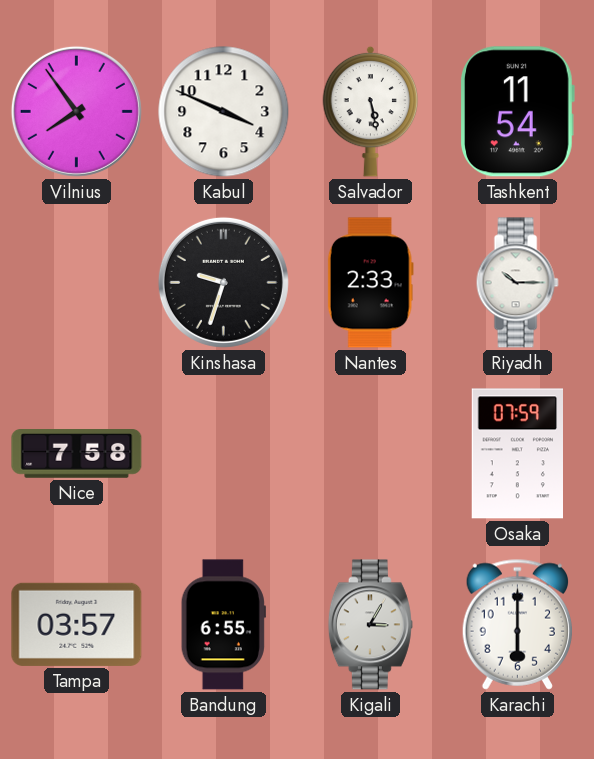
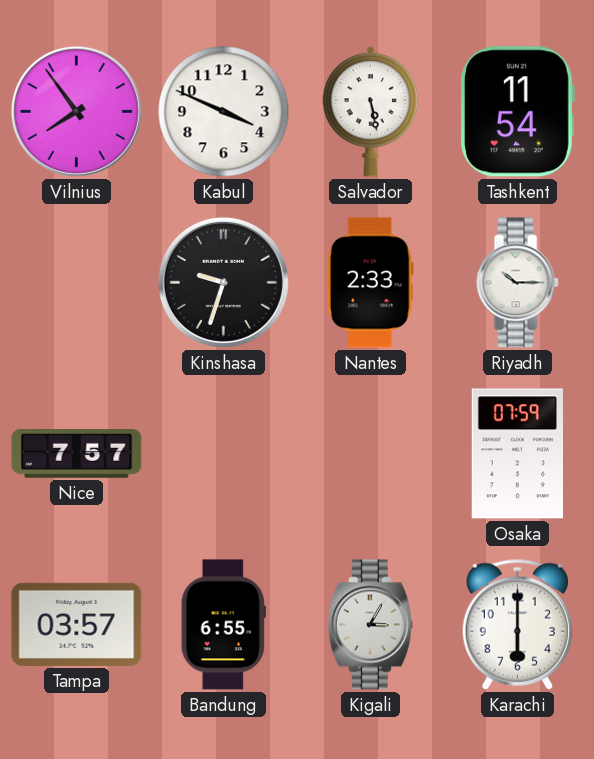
Nice: 7:58 -> 7:57
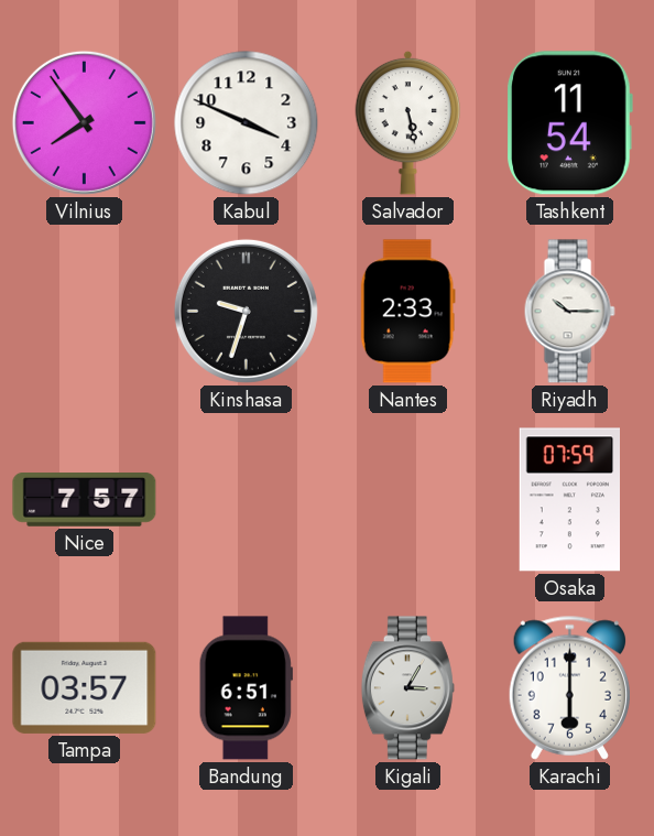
Bandung: 6:55 -> 6:51
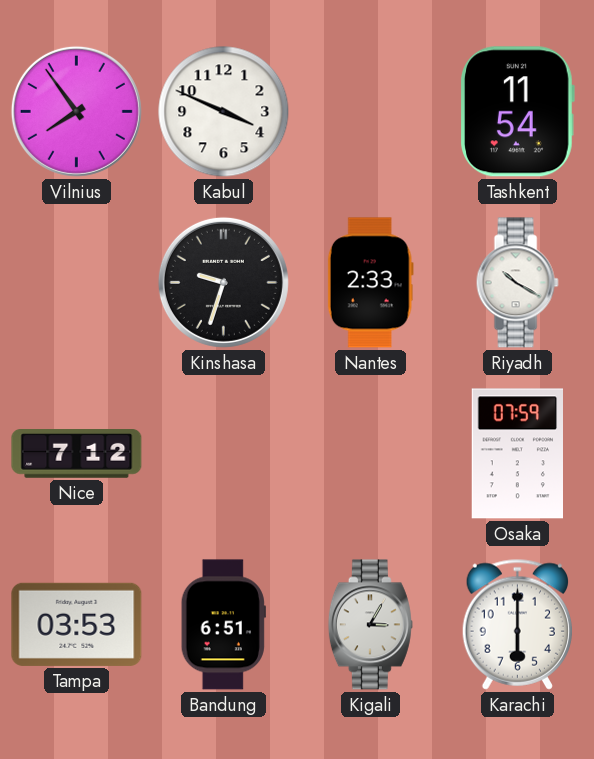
Salvador: 5:28 -> none
Riyadh: 10:15 -> 10:20
Nice: 7:57 -> 7:12
Tampa: 03:57 -> 03:53
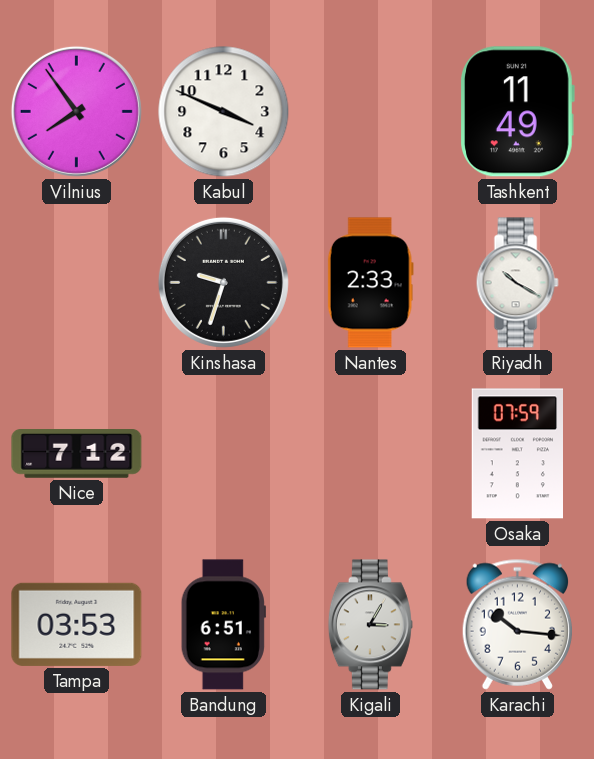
Tashkent: 11:54 -> 11:49
Karachi: 6:00 -> 10:16
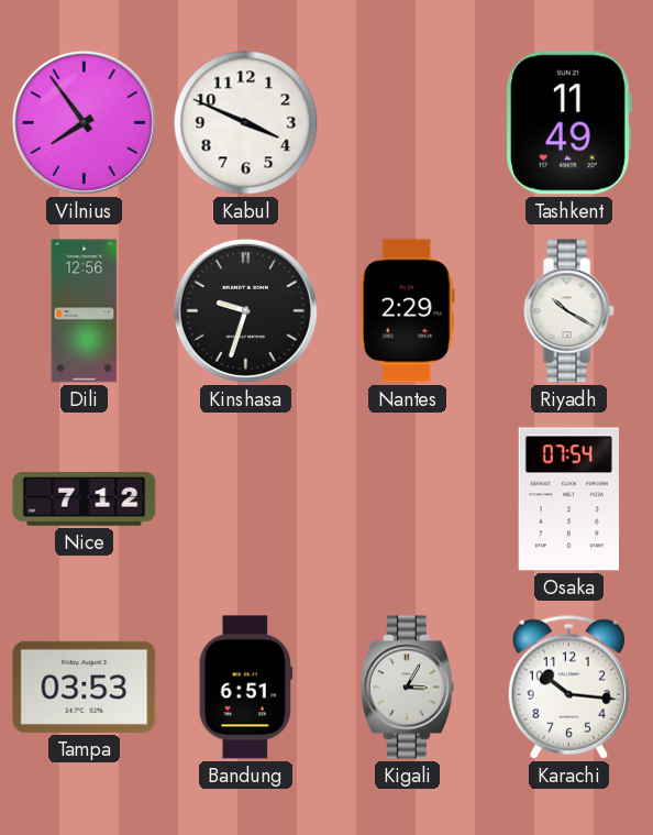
Dili: none -> 12:56
Nantes: 2:33 -> 2:29
Osaka: 07:59 -> 07:54
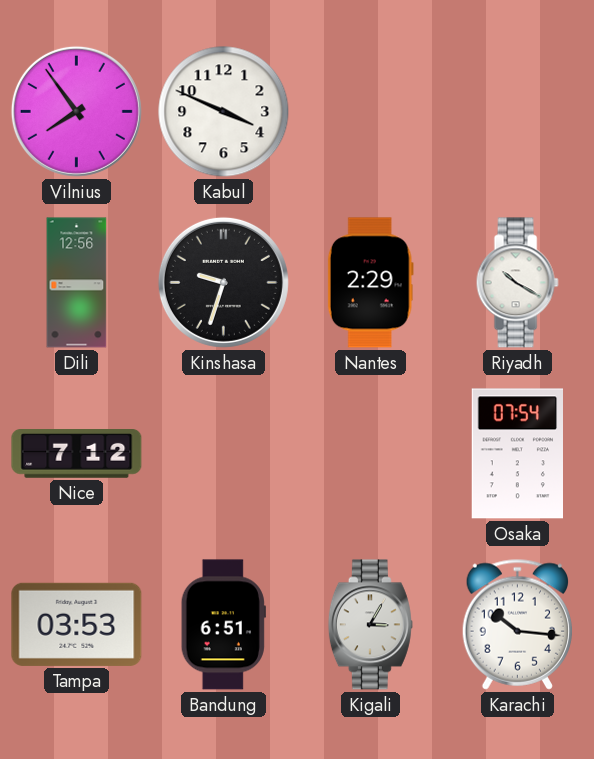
Tashkent: 11:49 -> none
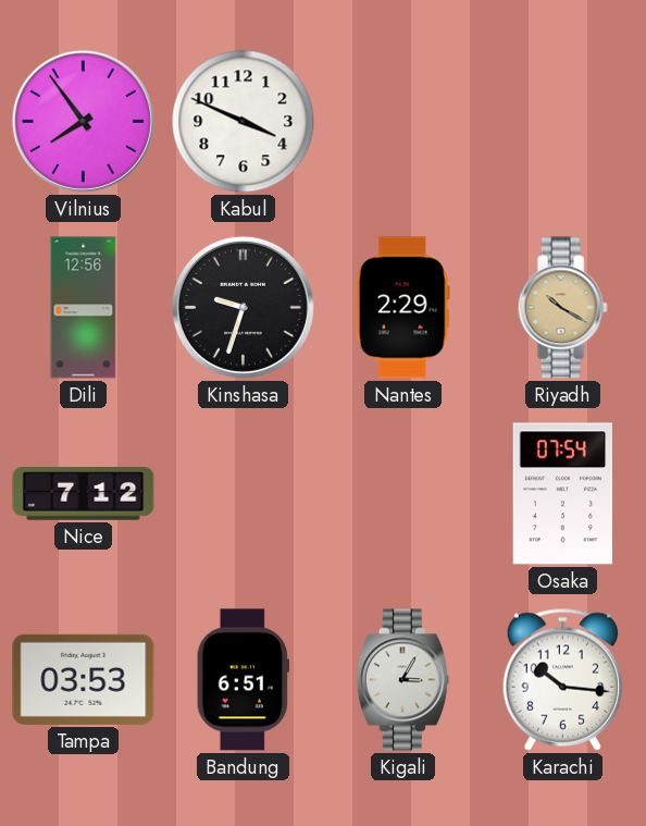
Riyadh dial: white -> champagne
